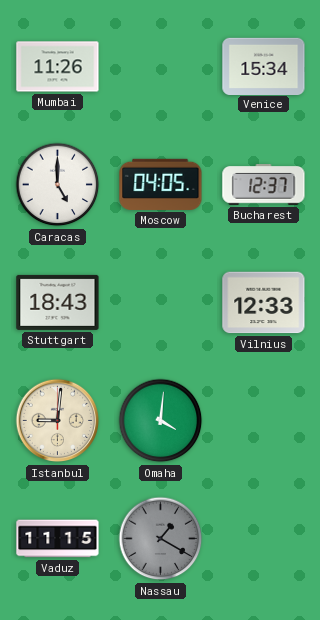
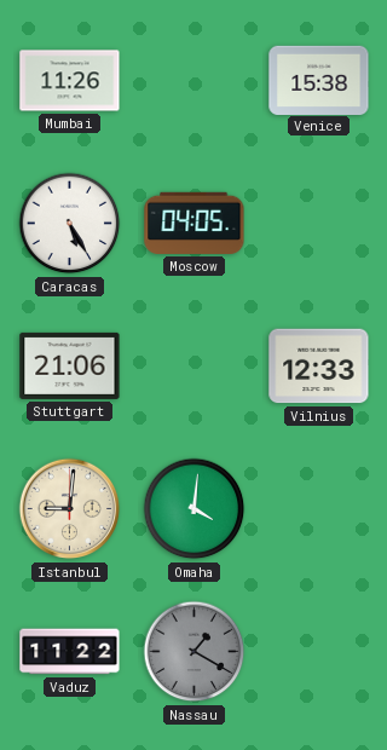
Venice: 15:34 -> 15:38
Caracas: 5:00 -> 5:25
Bucharest: 12:37 -> none
Stuttgart: 18:43 -> 21:06
Vaduz: 11:15 -> 11:22
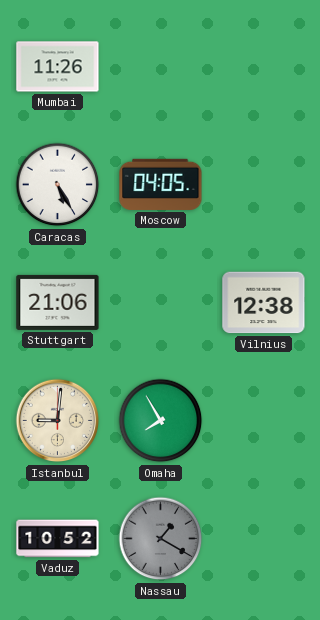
Venice: 15:38 -> none
Vilnius: 12:33 -> 12:38
Omaha: 4:01 -> 7:55
Vaduz: 11:22 -> 10:52
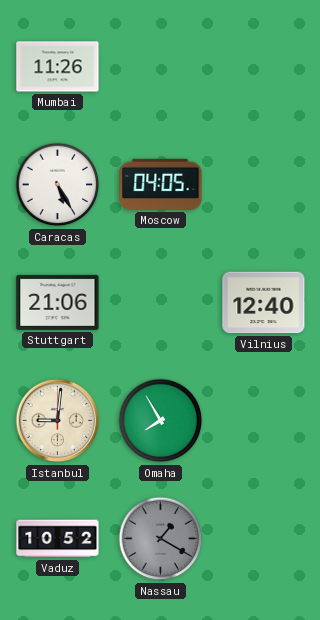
Vilnius: 12:38 -> 12:40
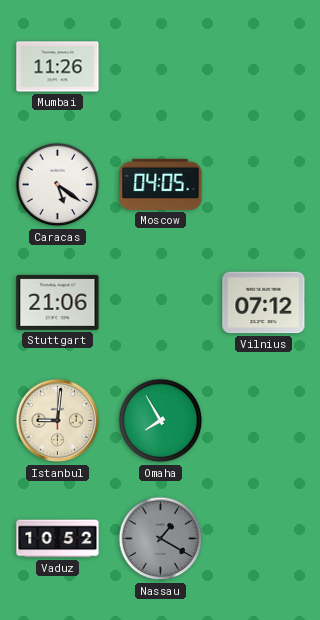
Caracas: 5:25 -> 5:21
Vilnius: 12:40 -> 07:12
